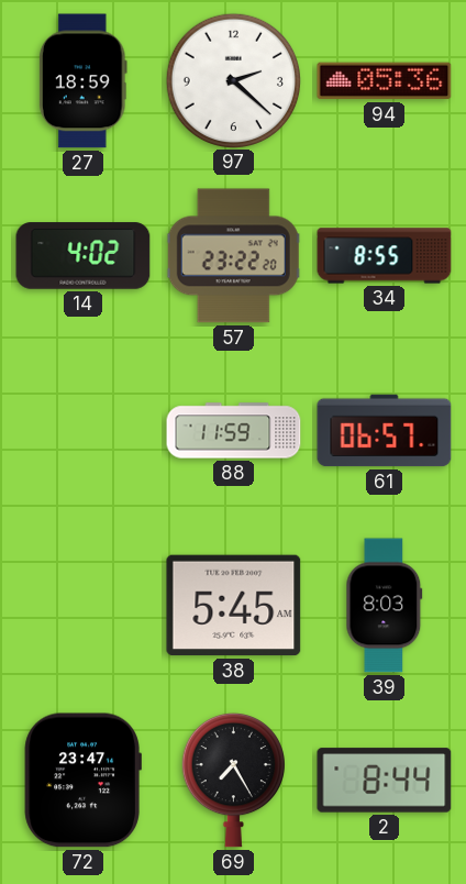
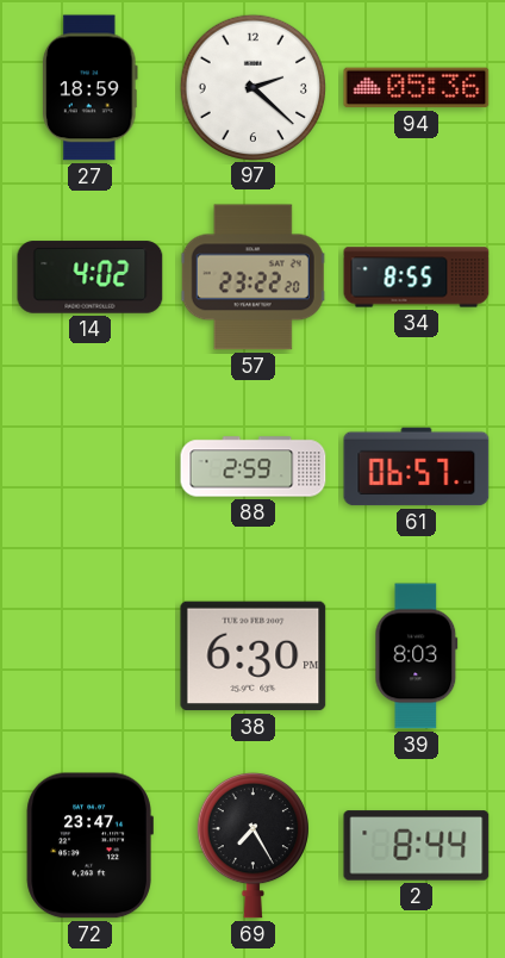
88: 11:59 -> 2:59
38: 5:45 -> 6:30
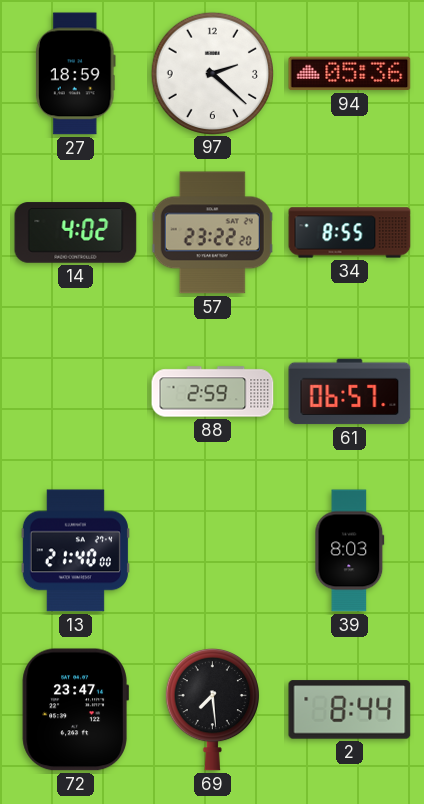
13: none -> 21:40
38: 6:30 -> none
69: 7:25 -> 7:29
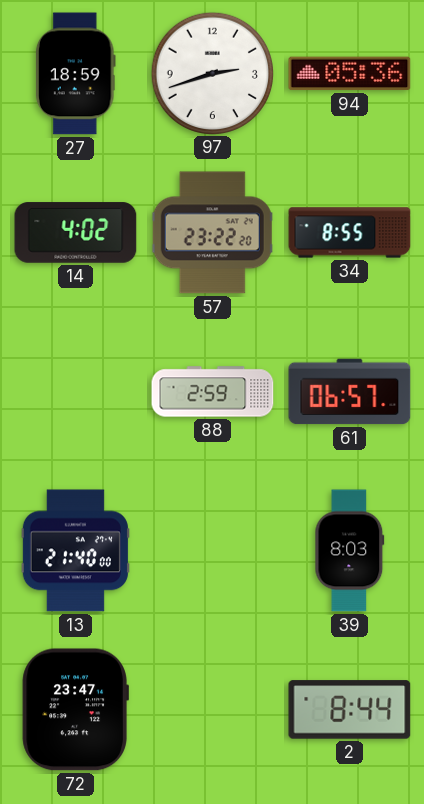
97: 2:22 -> 2:42
69: 7:29 -> none
